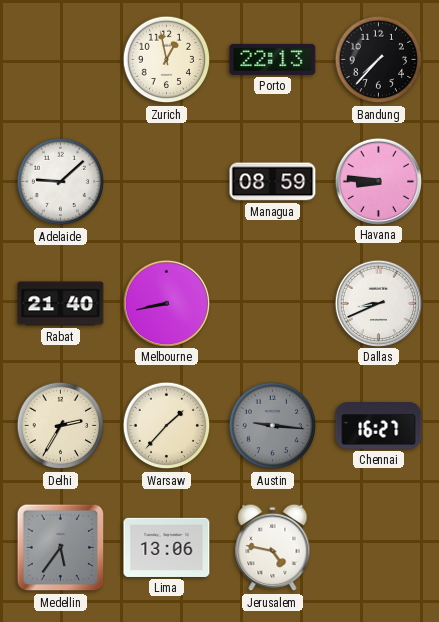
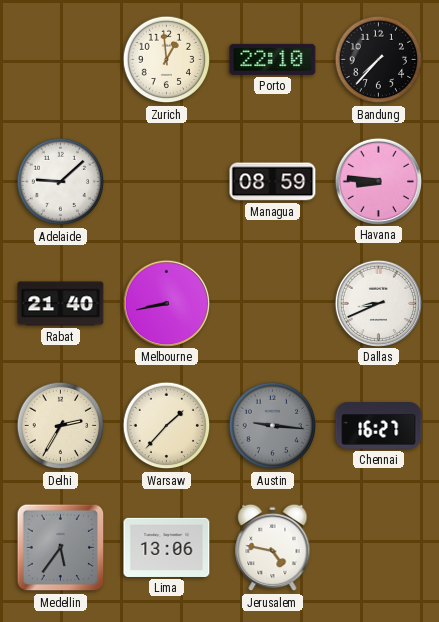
Zurich: 12:58 -> 12:59
Porto: 22:13 -> 22:10
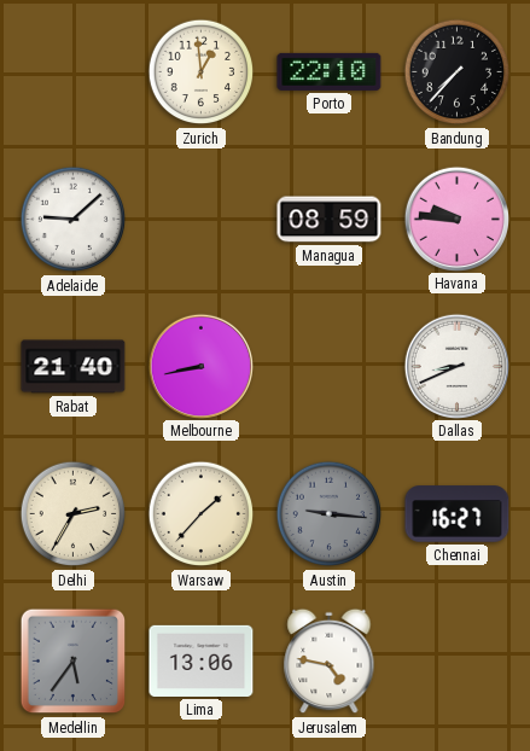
Havana: 8:46 -> 9:46
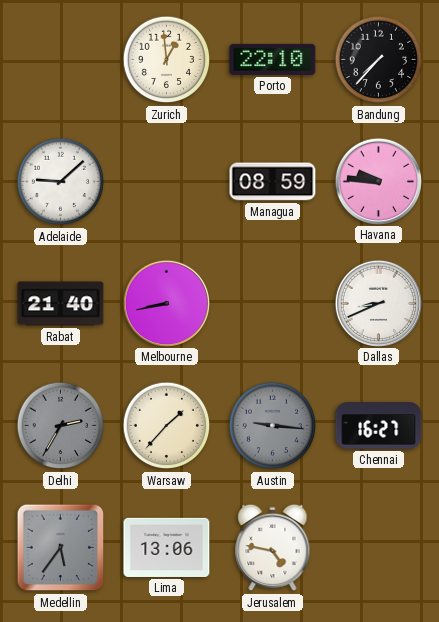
Delhi dial: cream -> grey
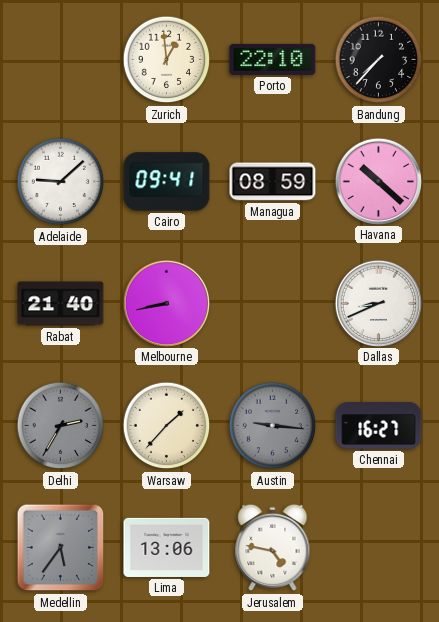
Cairo: none -> 09:41
Havana: 9:46 -> 10:22
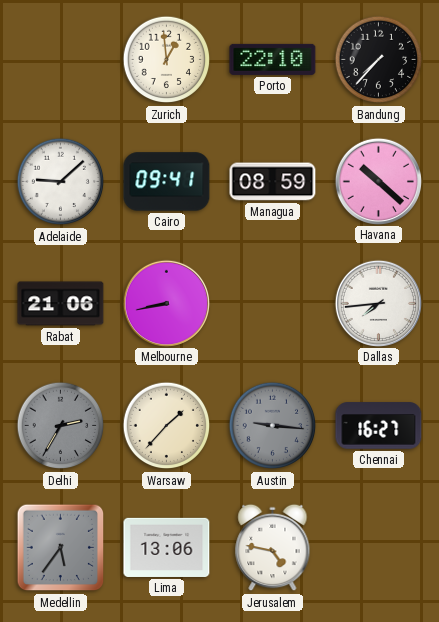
Rabat: 21:40 -> 21:06
Dallas: 8:41 -> 7:44
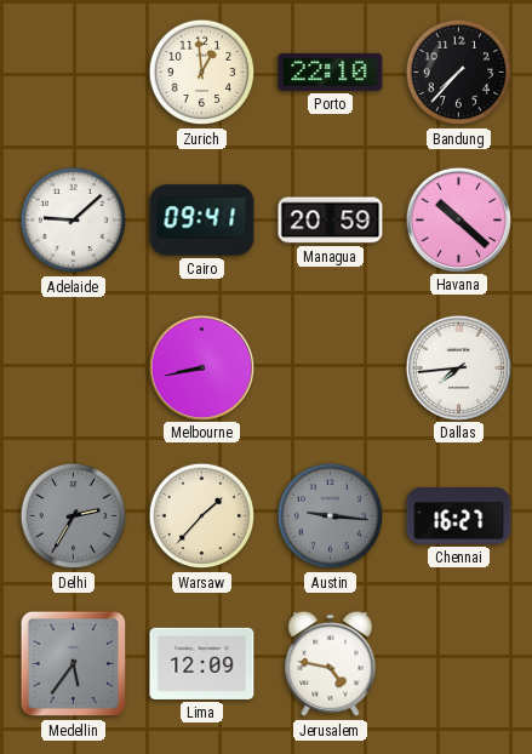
Managua: 08:59 -> 20:59
Rabat: 21:06 -> none
Lima: 13:06 -> 12:09
